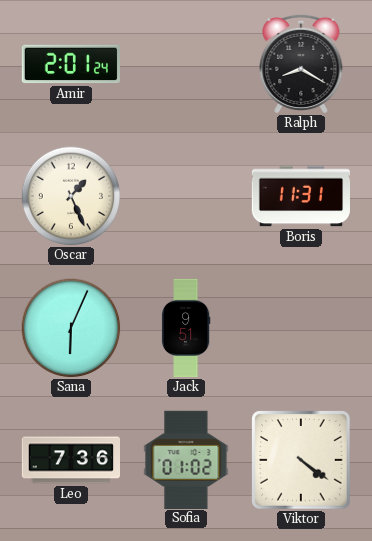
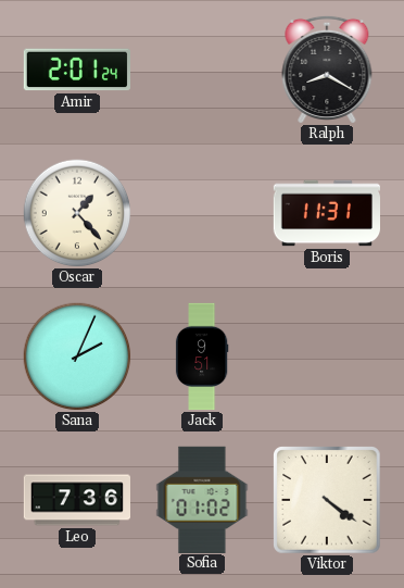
Oscar: 1:26 -> 1:23
Sana: 6:04 -> 2:04
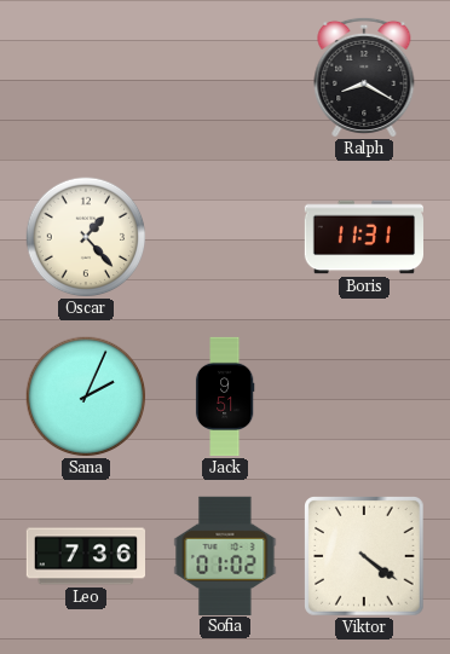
Amir: 2:01 -> none
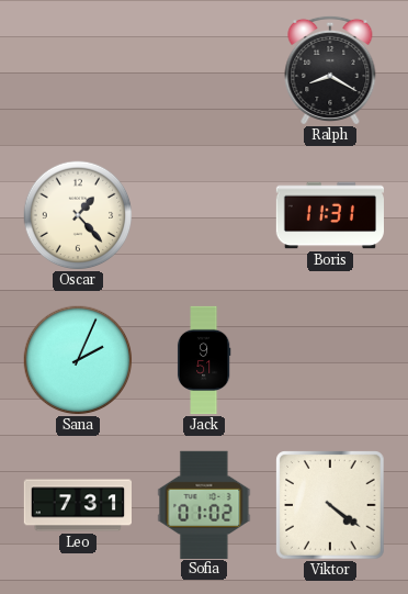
Leo: 7:36 -> 7:31
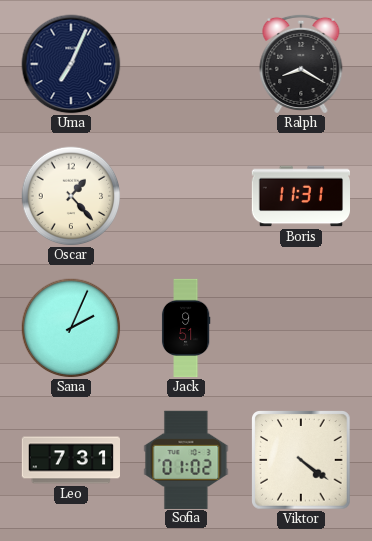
Uma: none -> 7:04
